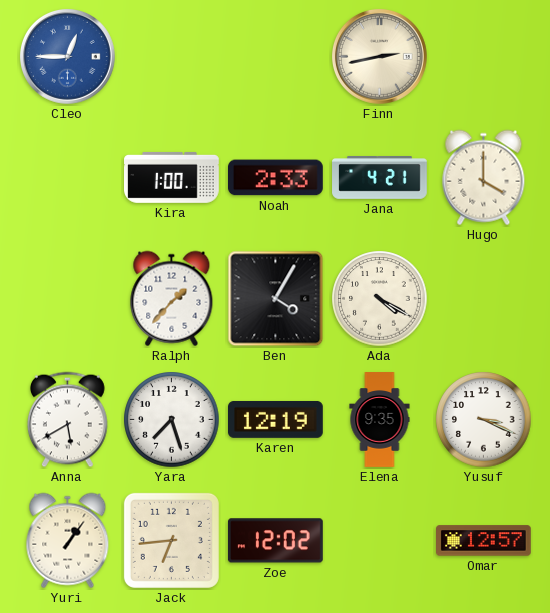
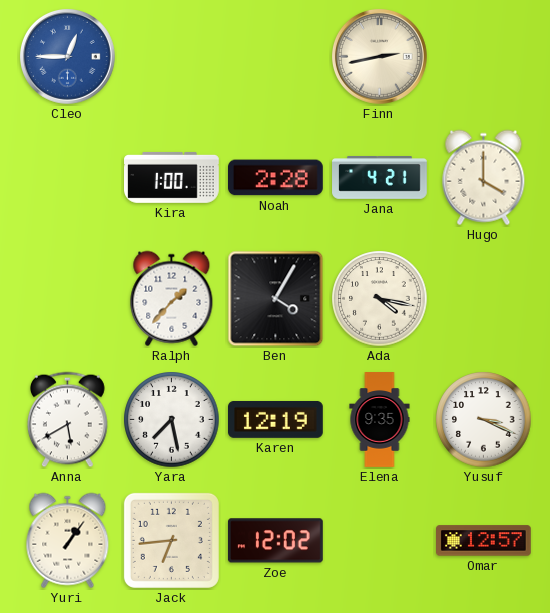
Noah: 2:33 -> 2:28
Ada: 4:20 -> 4:17
Yara: 7:27 -> 7:28
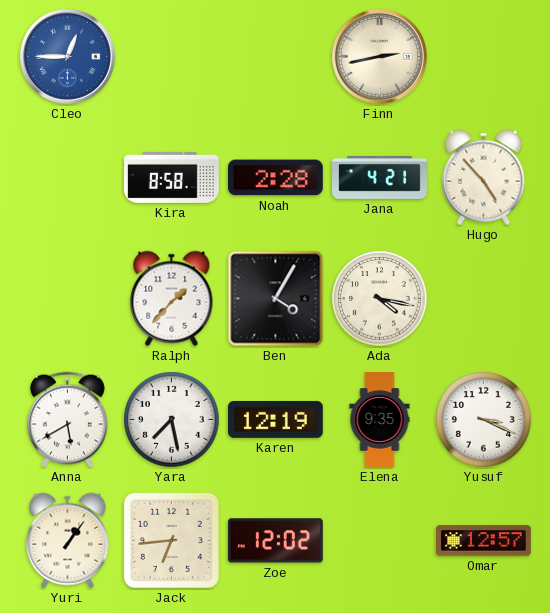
Kira: 1:00 -> 8:58
Hugo: 4:00 -> 4:53
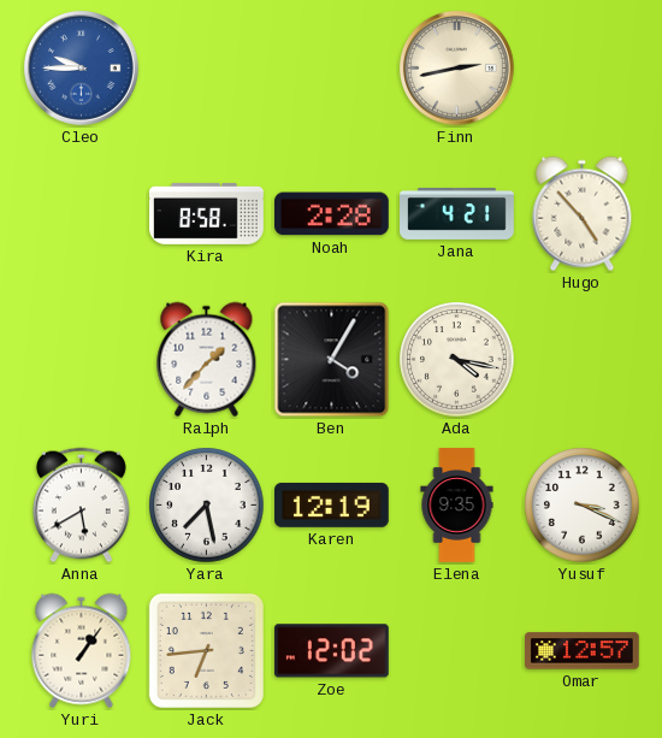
Cleo: 12:45 -> 9:45
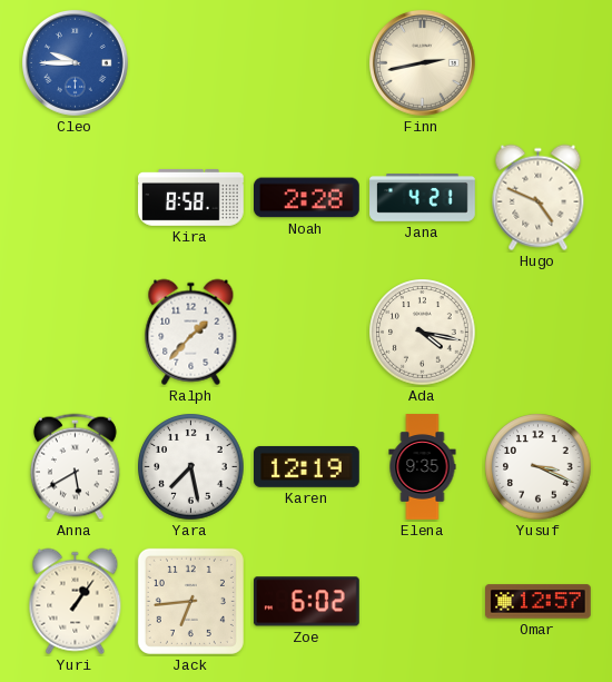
Hugo: 4:53 -> 4:49
Ben: 4:05 -> none
Zoe: 12:02 -> 6:02
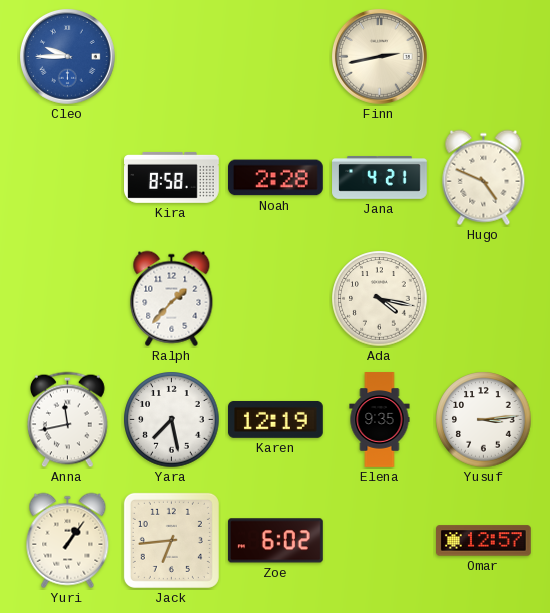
Anna: 5:40 -> 11:43
Yusuf: 3:19 -> 3:14
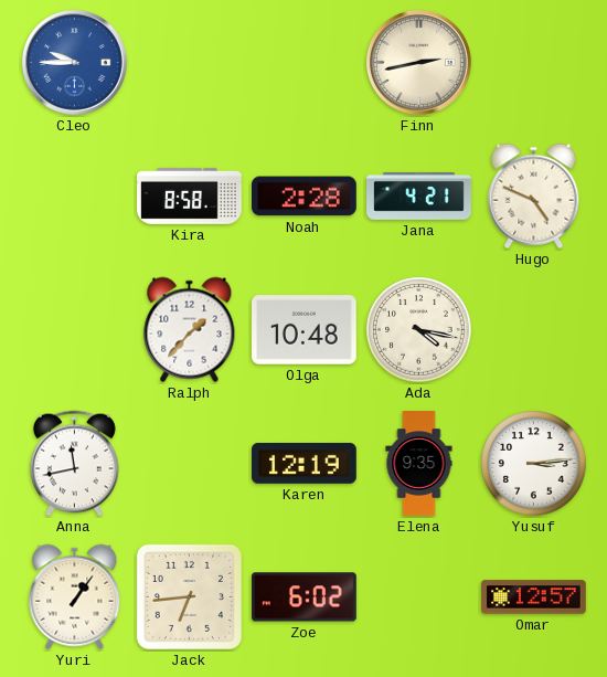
Olga: none -> 10:48
Yara: 7:28 -> none
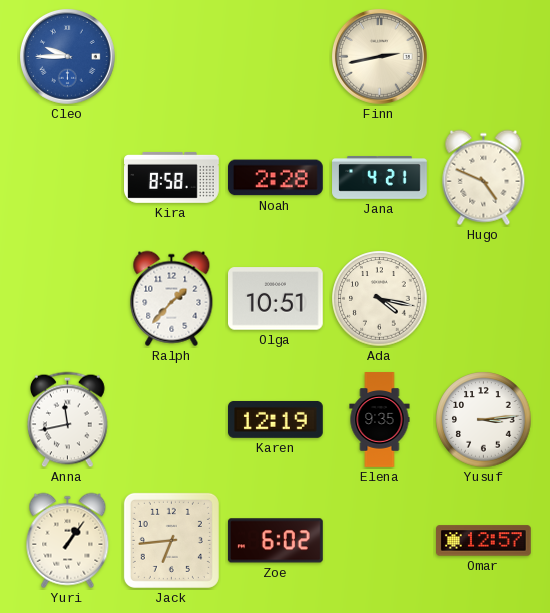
Olga: 10:48 -> 10:51
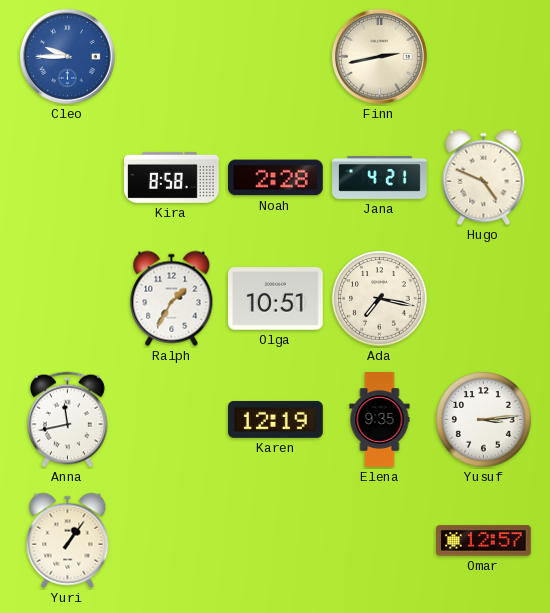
Ralph: 1:37 -> 1:35
Ada: 4:17 -> 7:17
Jack: 6:44 -> none
Zoe: 6:02 -> none
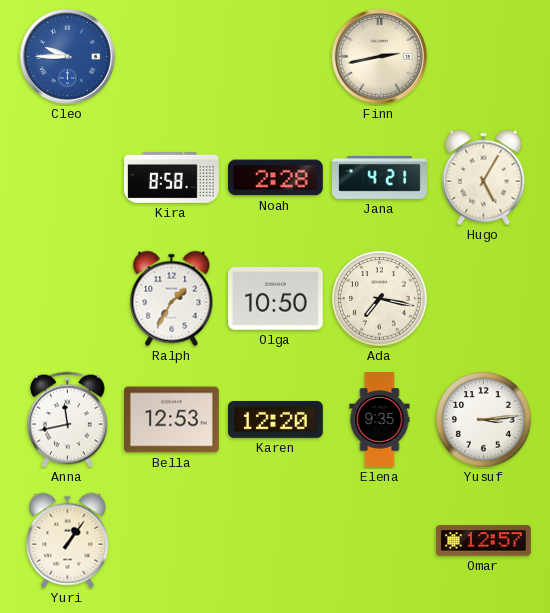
Hugo: 4:49 -> 5:05
Olga: 10:51 -> 10:50
Bella: none -> 12:53
Karen: 12:19 -> 12:20
